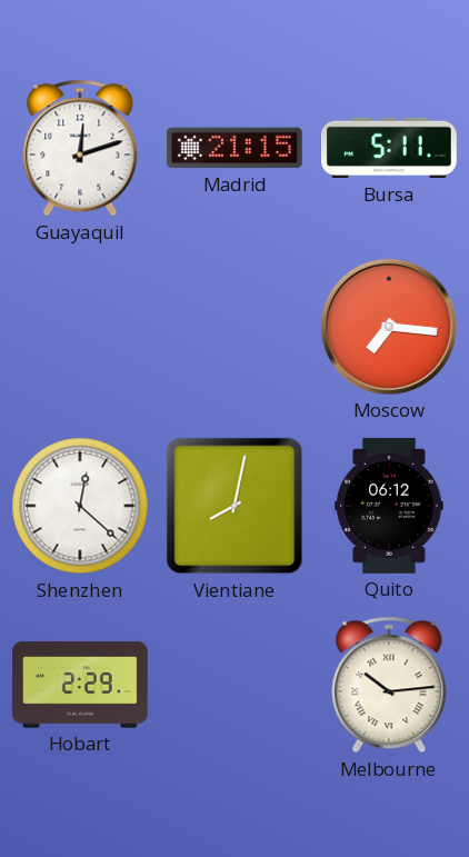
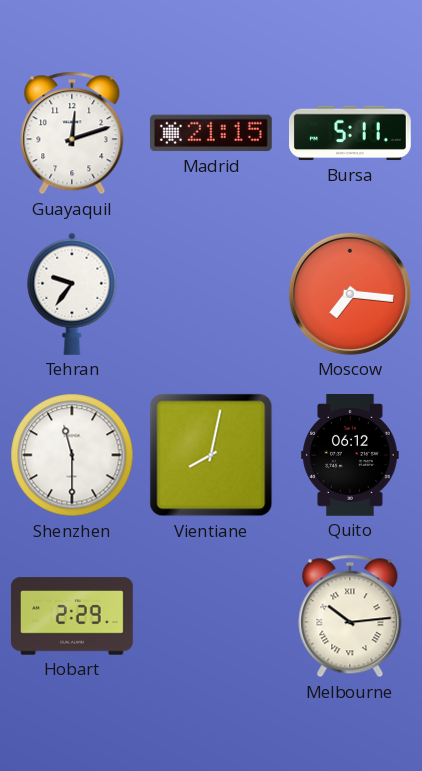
Tehran: none -> 9:36
Shenzhen: 12:22 -> 11:30
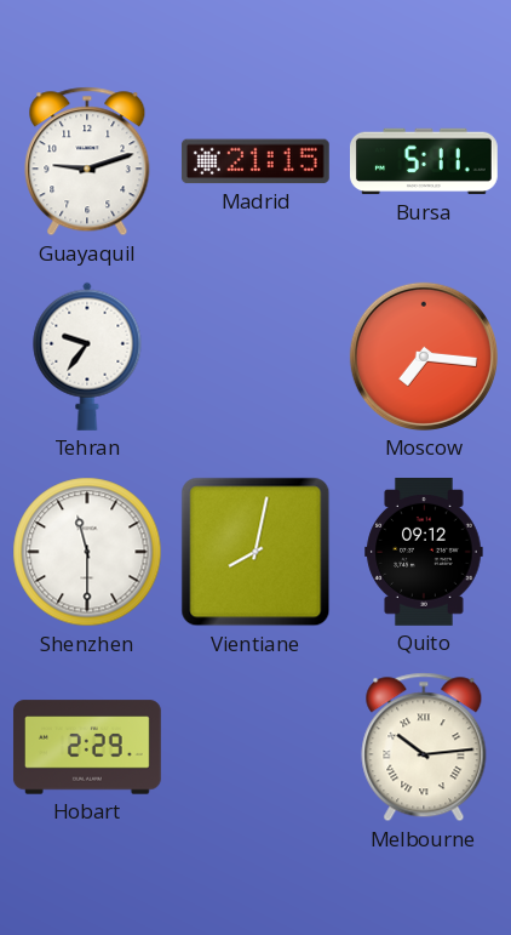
Guayaquil: 12:12 -> 9:12
Quito: 06:12 -> 09:12
